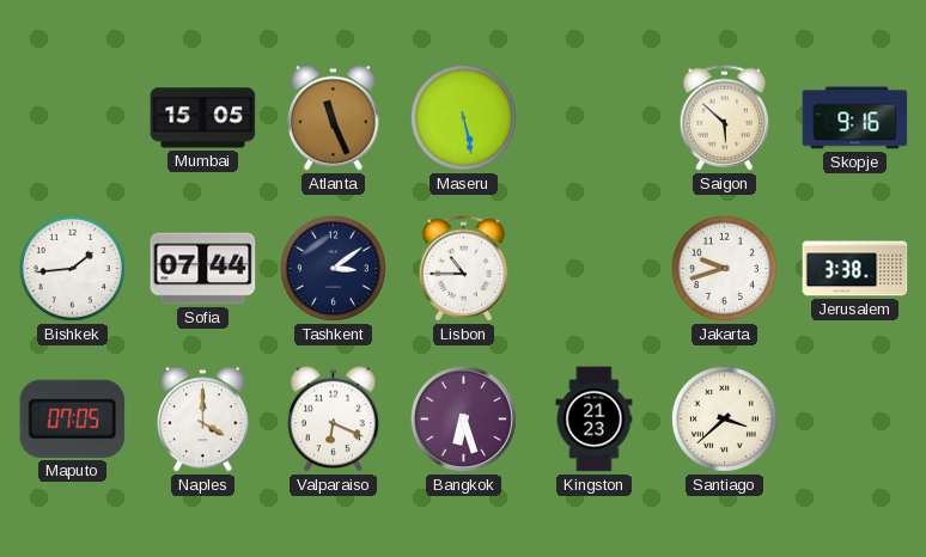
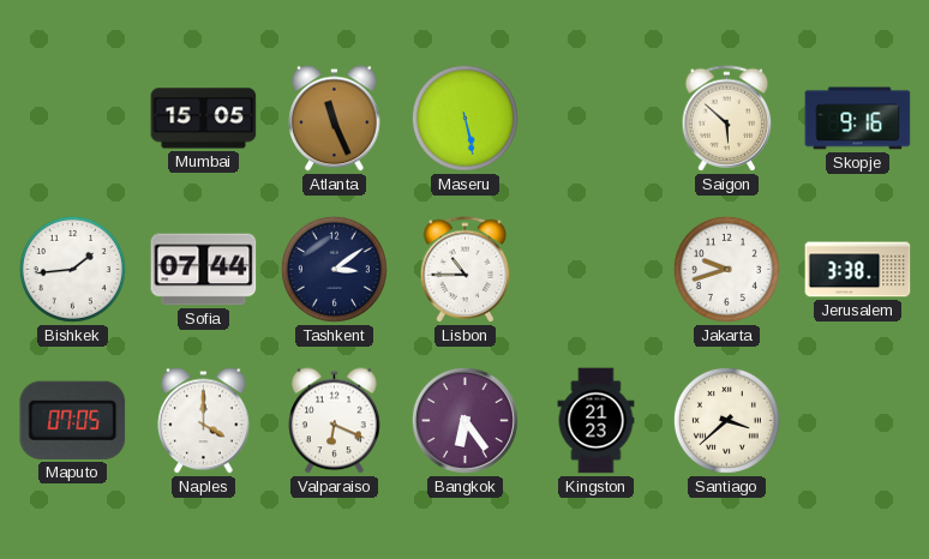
Bangkok: 6:27 -> 6:24
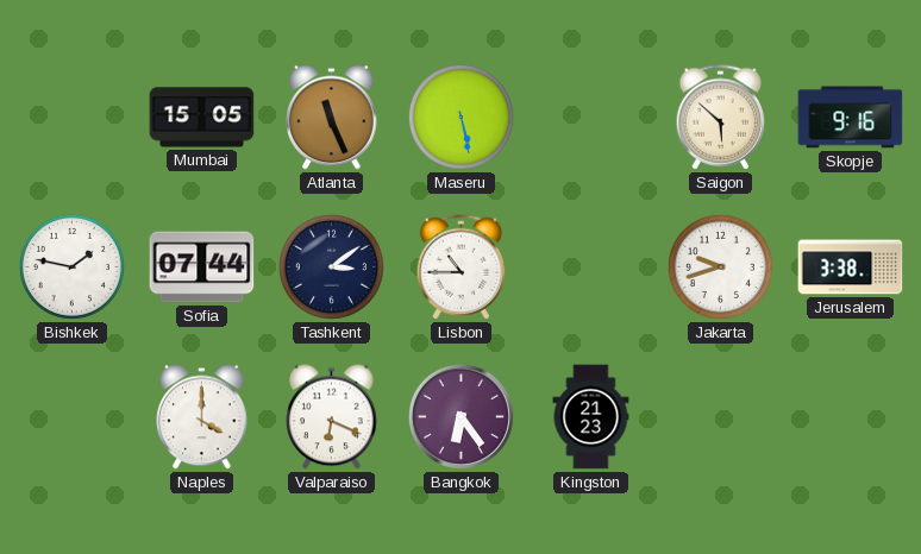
Bishkek: 1:44 -> 1:47
Maputo: 07:05 -> none
Santiago: 3:38 -> none
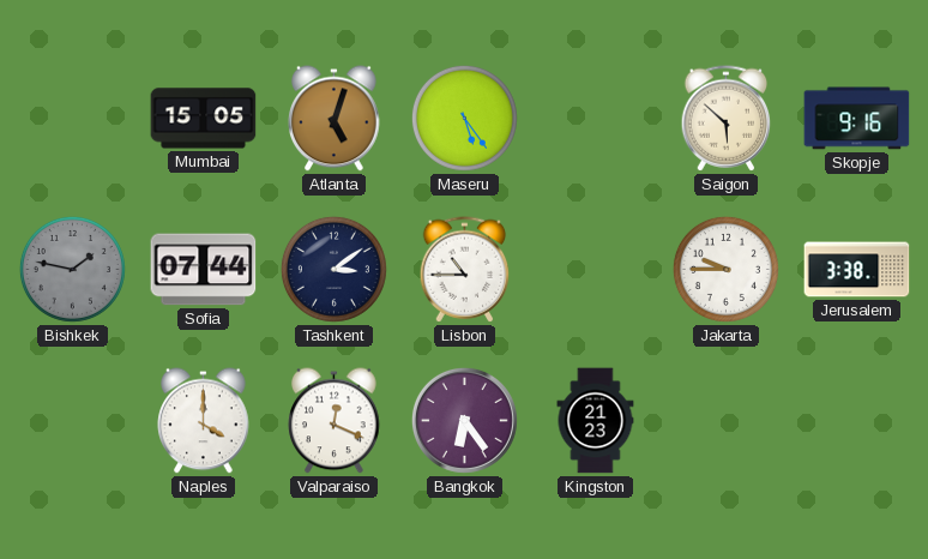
Atlanta: 11:26 -> 5:03
Maseru: 5:28 -> 5:24
Bishkek dial: white -> grey
Jakarta: 9:42 -> 9:45
Valparaiso: 6:19 -> 12:19
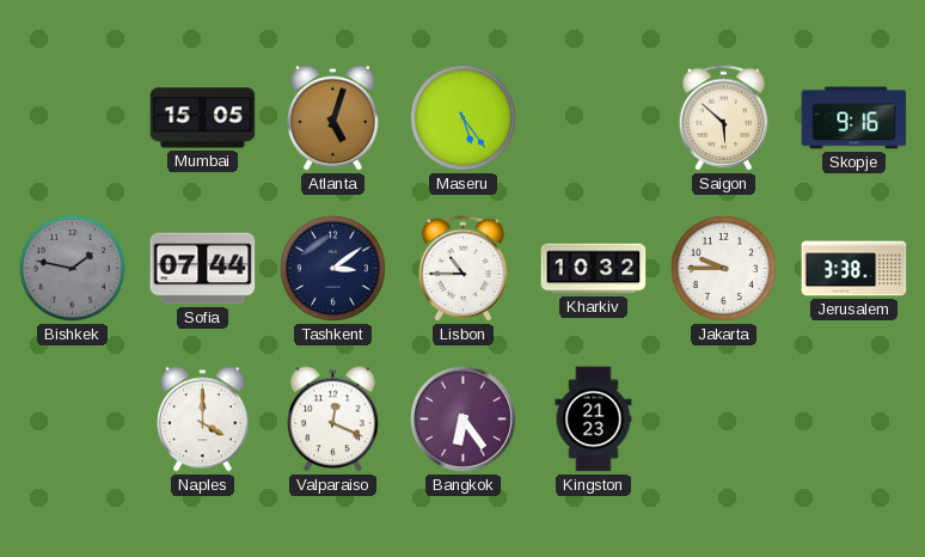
Kharkiv: none -> 10:32
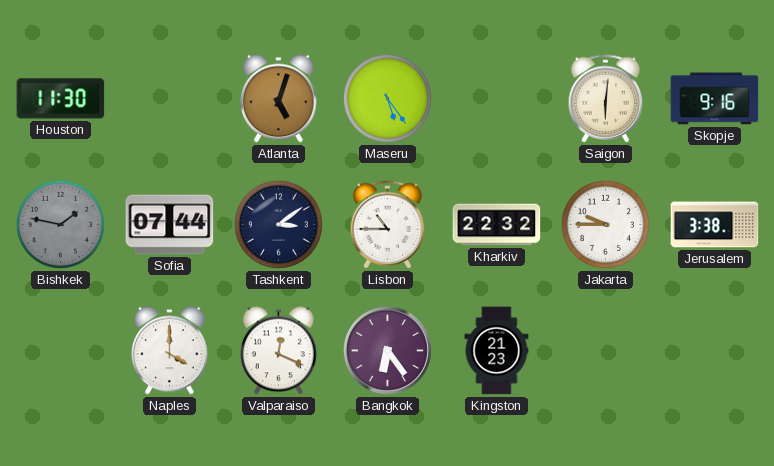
Houston: none -> 11:30
Mumbai: 15:05 -> none
Saigon: 5:52 -> 6:01
Kharkiv: 10:32 -> 22:32
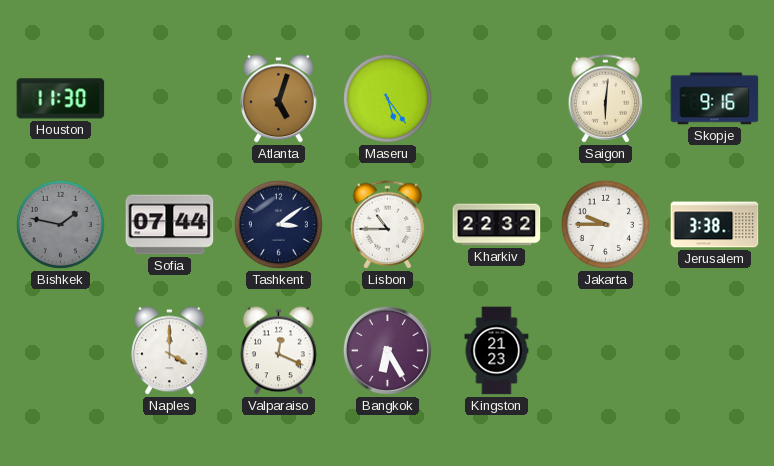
Bangkok: 6:24 -> 6:25
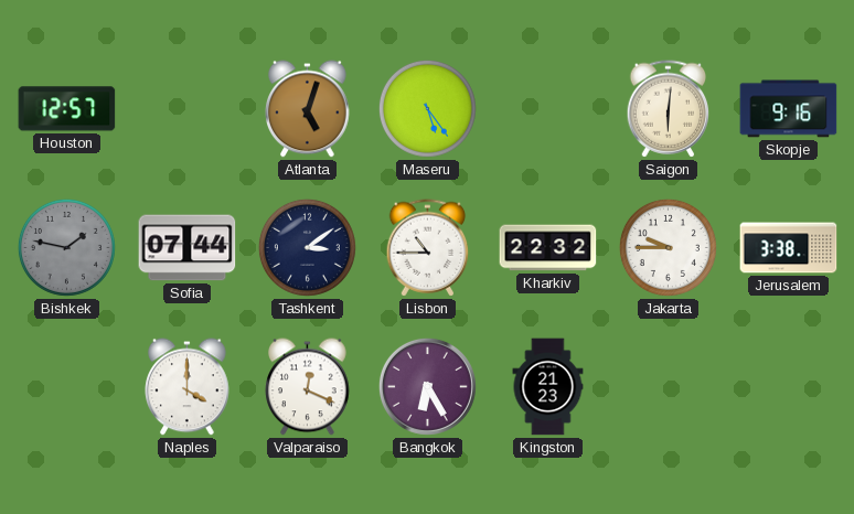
Houston: 11:30 -> 12:57
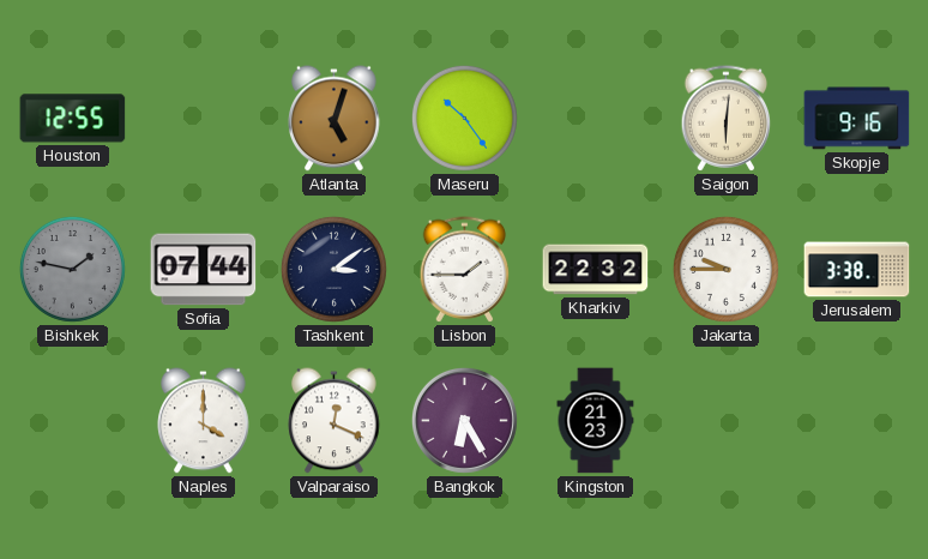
Houston: 12:57 -> 12:55
Maseru: 5:24 -> 10:24
Lisbon: 10:45 -> 1:45
